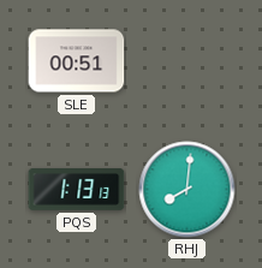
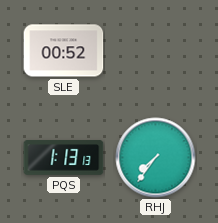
SLE: 00:51 -> 00:52
RHJ: 8:01 -> 7:36
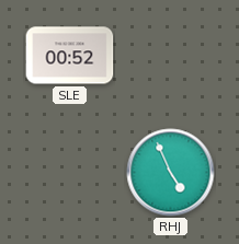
PQS: 1:13 -> none
RHJ: 7:36 -> 4:56
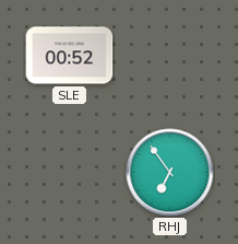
RHJ: 4:56 -> 6:54
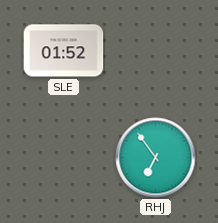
SLE: 00:52 -> 01:52
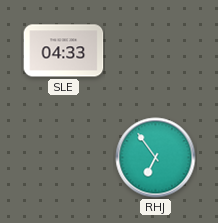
SLE: 01:52 -> 04:33
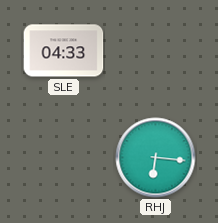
RHJ: 6:54 -> 6:16
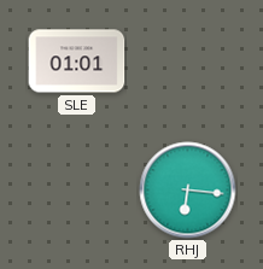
SLE: 04:33 -> 01:01
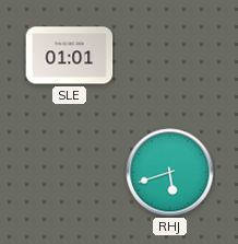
RHJ: 6:16 -> 5:42
